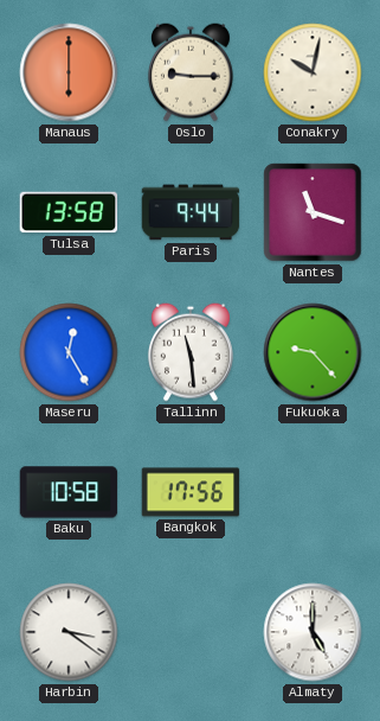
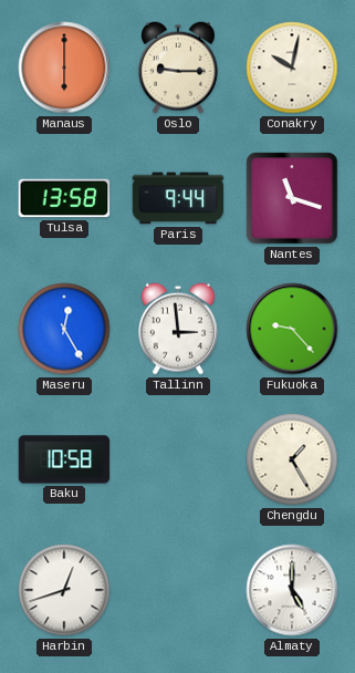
Tallinn: 11:29 -> 2:59
Bangkok: 17:56 -> none
Chengdu: none -> 1:25
Harbin: 3:21 -> 12:42
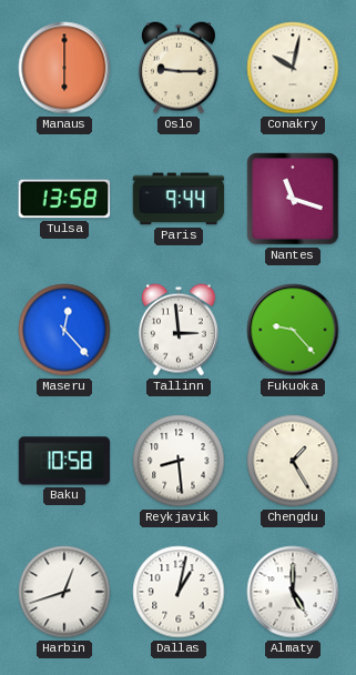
Maseru: 12:25 -> 12:23
Reykjavik: none -> 8:29
Dallas: none -> 1:02
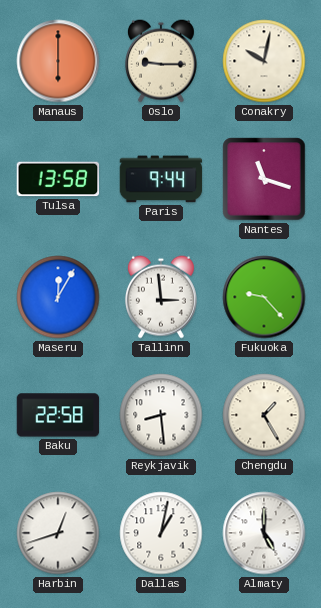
Maseru: 12:23 -> 12:05
Baku: 10:58 -> 22:58
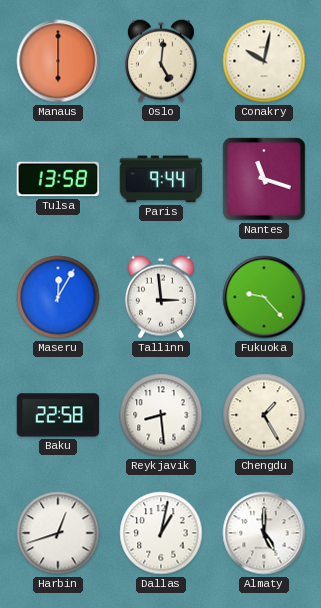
Oslo: 9:15 -> 5:01
